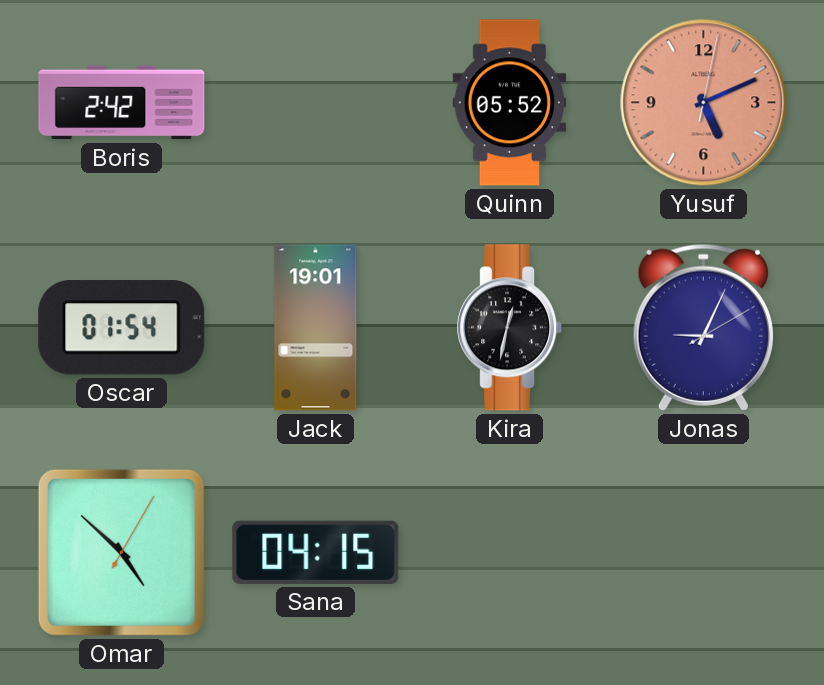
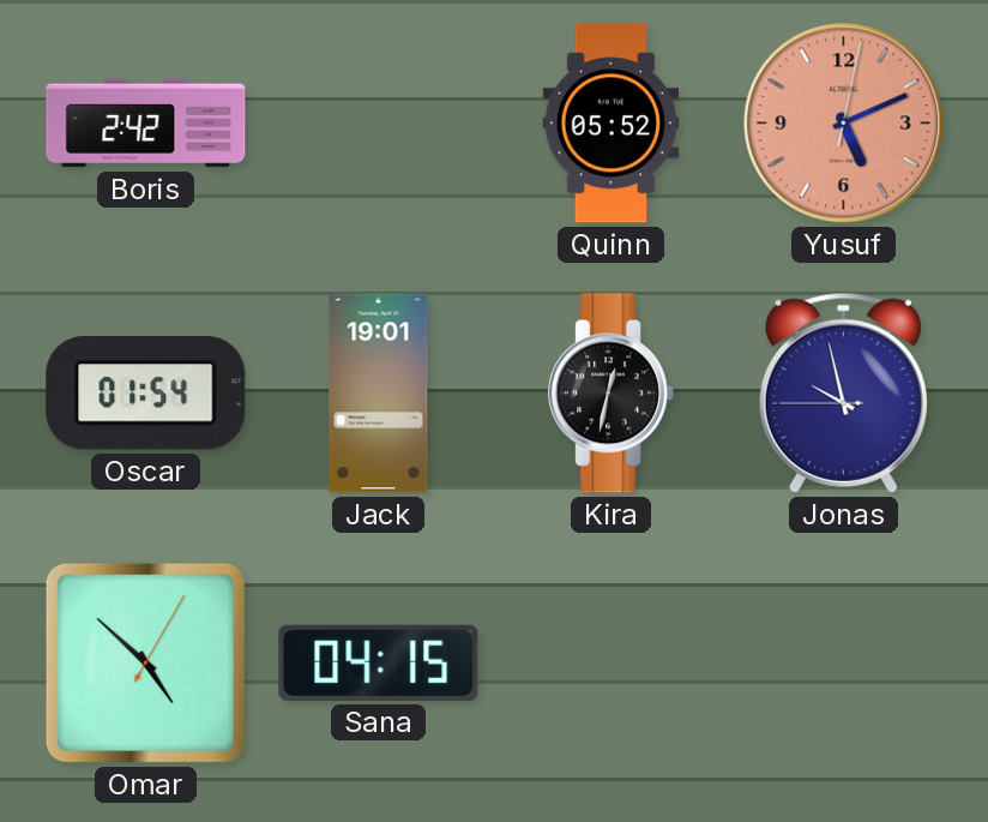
Jonas: 9:04 -> 9:57
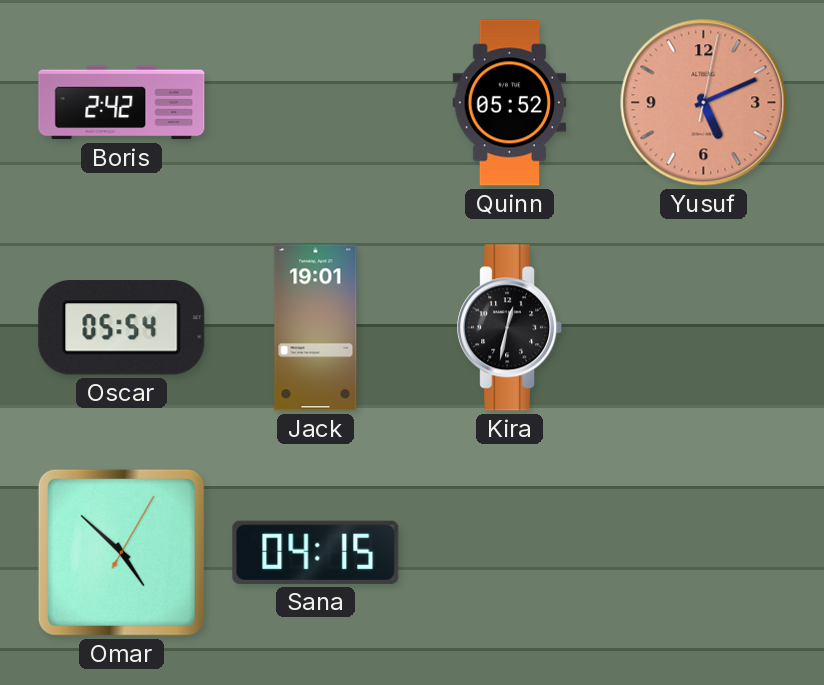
Oscar: 01:54 -> 05:54
Jonas: 9:57 -> none
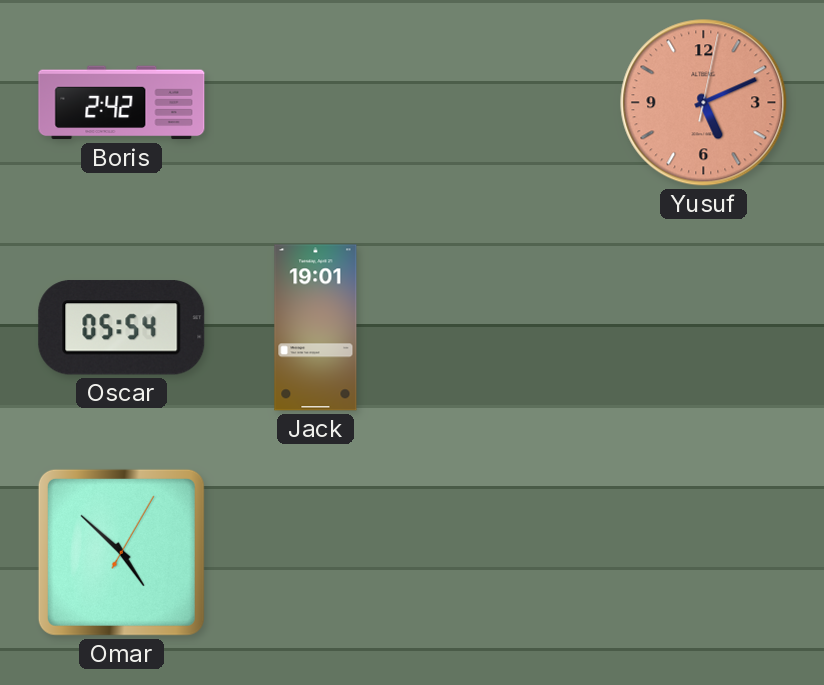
Quinn: 05:52 -> none
Kira: 12:32 -> none
Sana: 04:15 -> none
